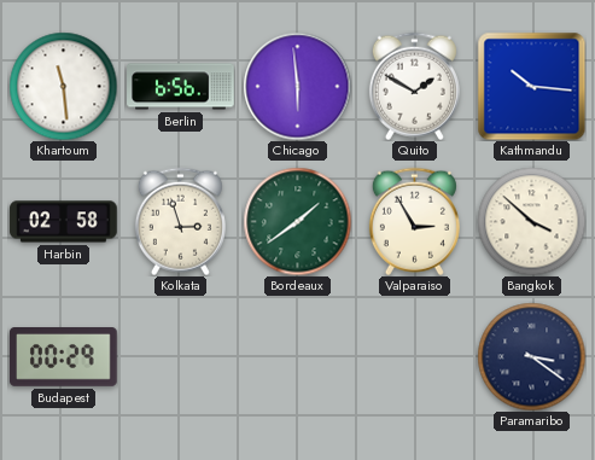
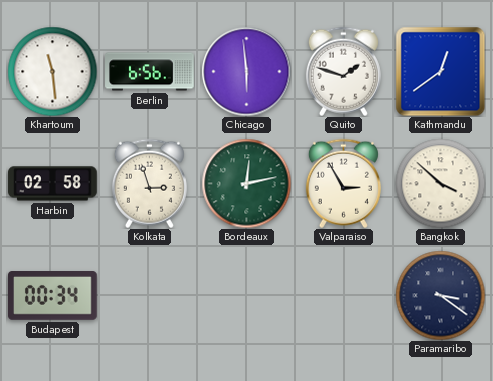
Quito: 1:50 -> 1:48
Kathmandu: 10:16 -> 12:39
Bordeaux: 1:39 -> 12:13
Budapest: 00:29 -> 00:34
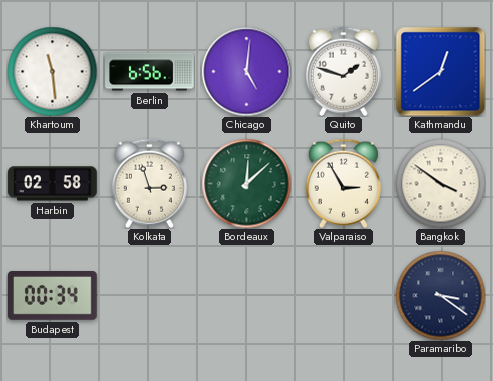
Chicago: 5:59 -> 5:01
Bordeaux: 12:13 -> 12:08
Bangkok: 3:52 -> 3:51
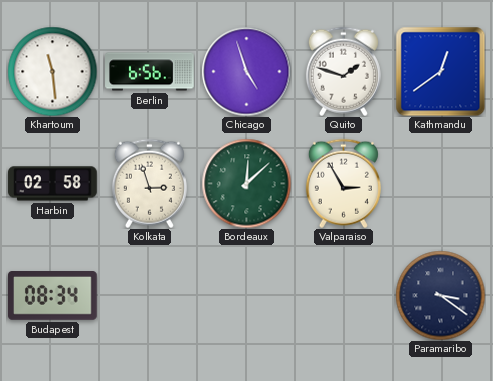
Chicago: 5:01 -> 4:57
Bangkok: 3:51 -> none
Budapest: 00:34 -> 08:34
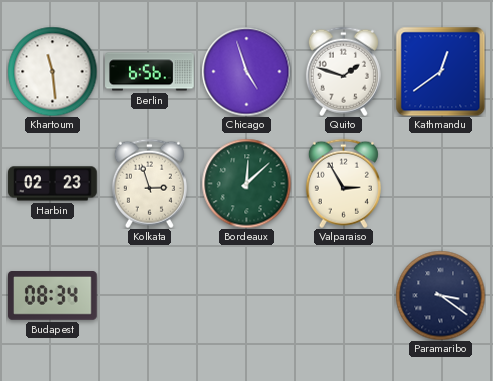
Harbin: 02:58 -> 02:23
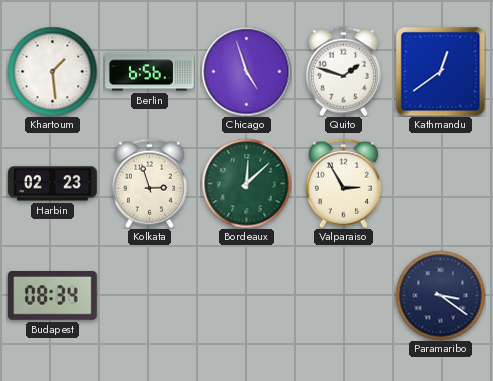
Khartoum: 11:29 -> 1:29
